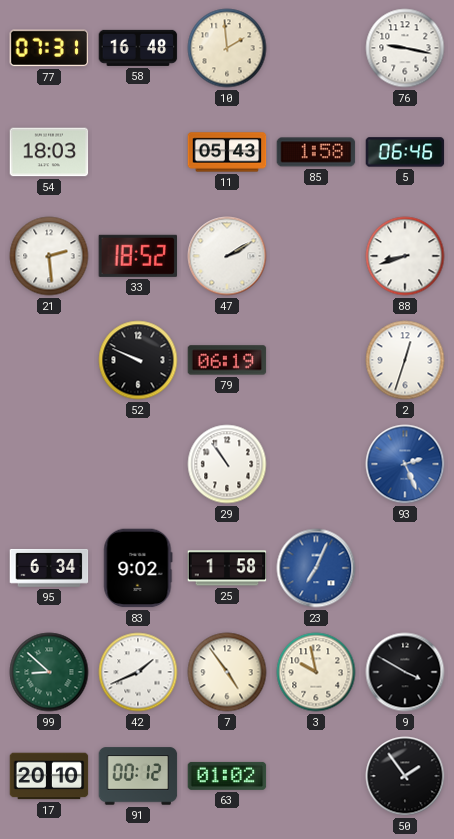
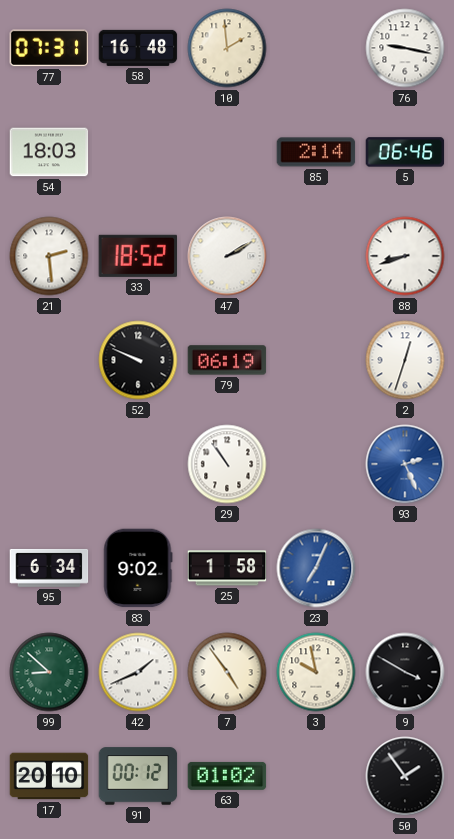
11: 05:43 -> none
85: 1:58 -> 2:14
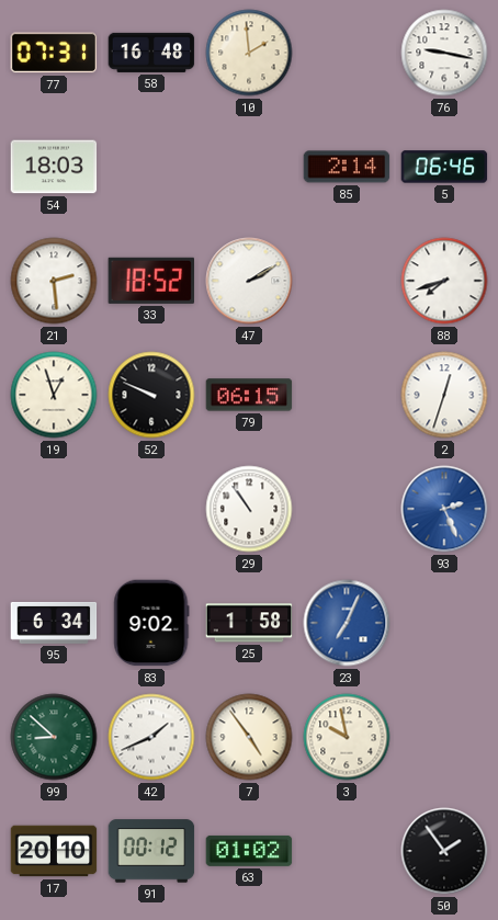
88: 8:42 -> 7:42
19: none -> 12:57
79: 06:19 -> 06:15
9: 3:50 -> none
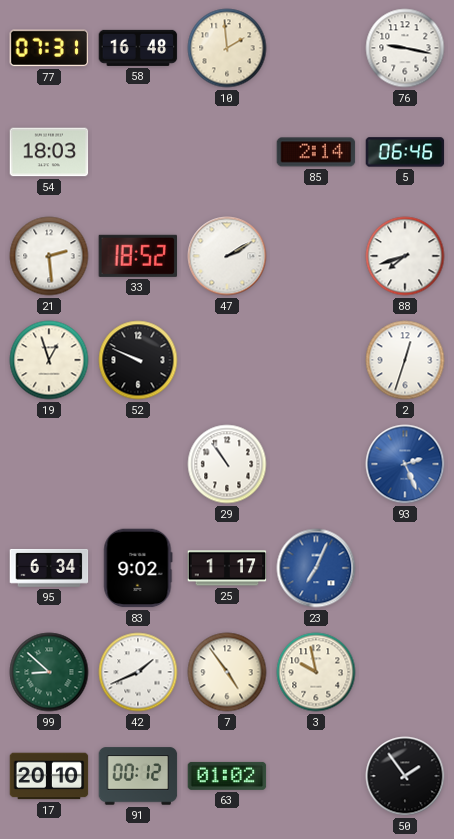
79: 06:15 -> none
25: 1:58 -> 1:17
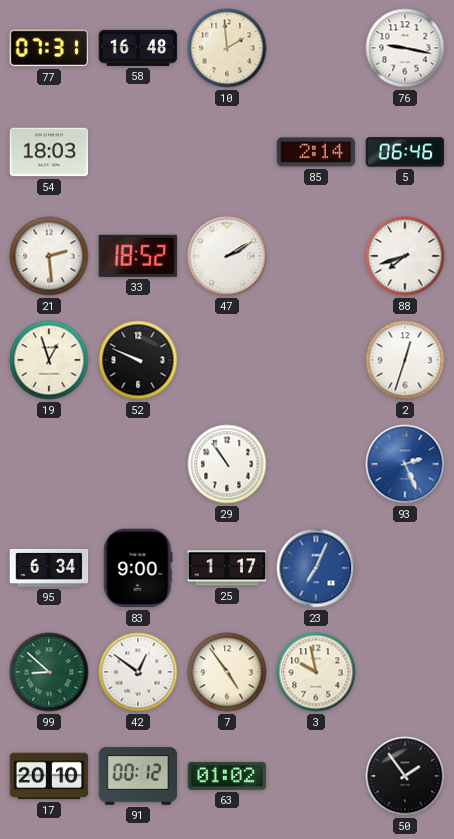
83: 9:02 -> 9:00
42: 1:41 -> 12:51
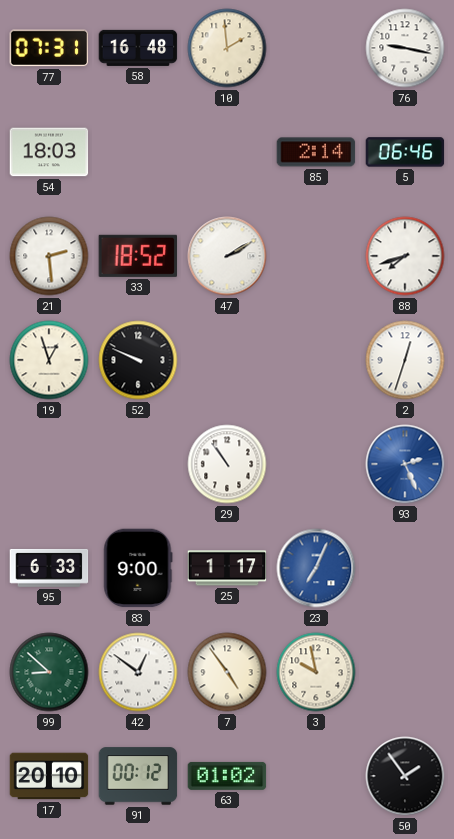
95: 6:34 -> 6:33
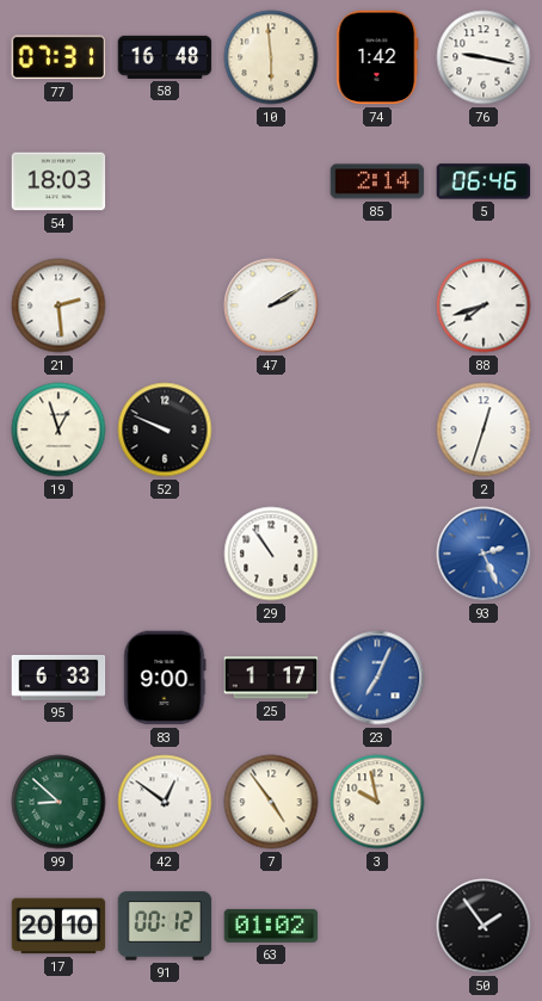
10: 1:59 -> 5:59
74: none -> 1:42
33: 18:52 -> none
